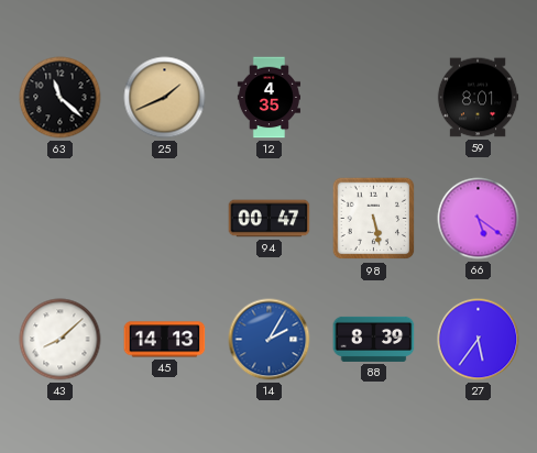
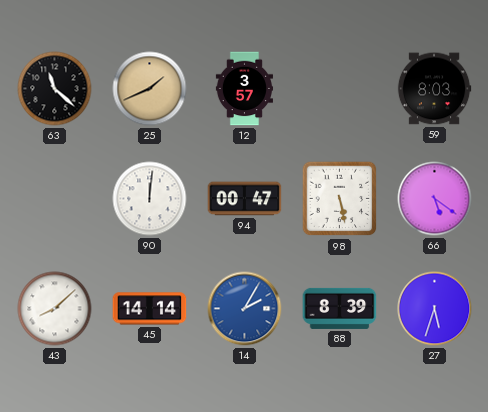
12: 4:35 -> 3:57
59: 8:01 -> 8:03
90: none -> 12:01
45: 14:13 -> 14:14
27: 5:36 -> 5:33
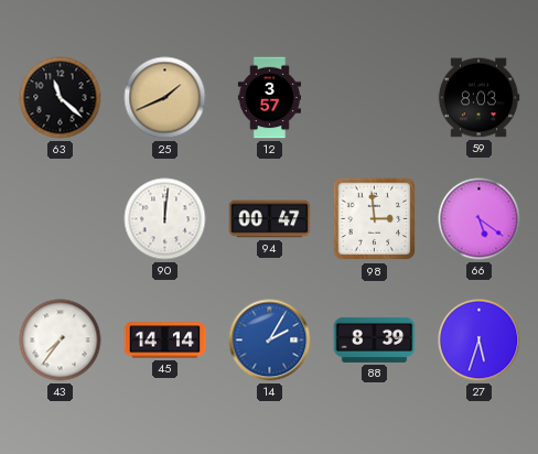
98: 5:28 -> 2:59
43: 8:08 -> 7:36
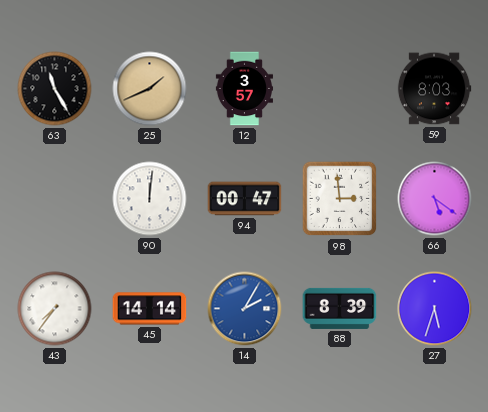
63: 11:22 -> 11:25
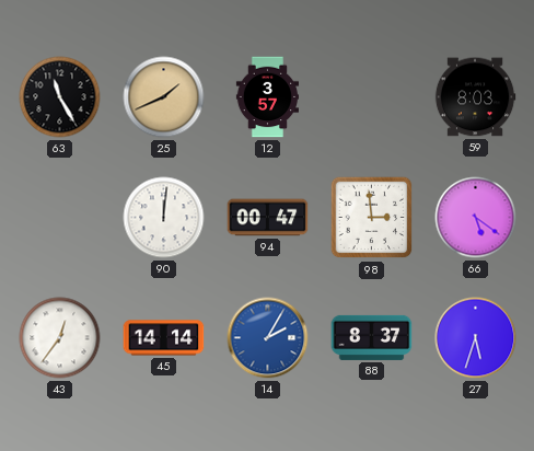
43: 7:36 -> 12:36
88: 8:39 -> 8:37
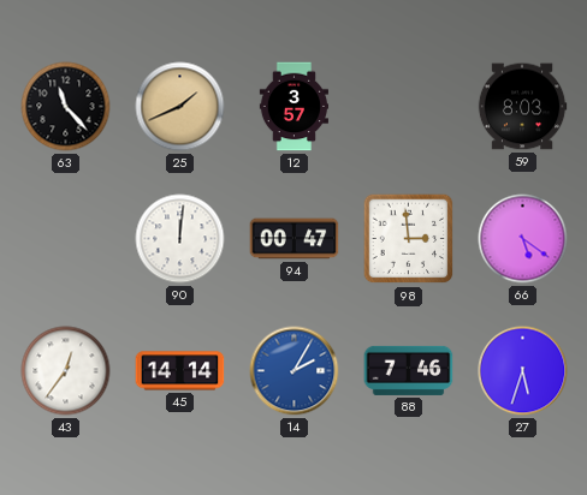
63: 11:25 -> 11:23
88: 8:37 -> 7:46
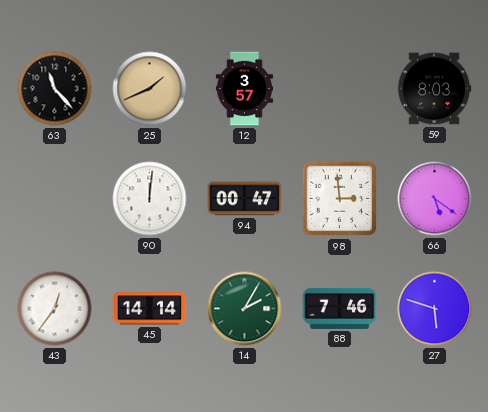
14 dial: blue -> green
27: 5:33 -> 5:48
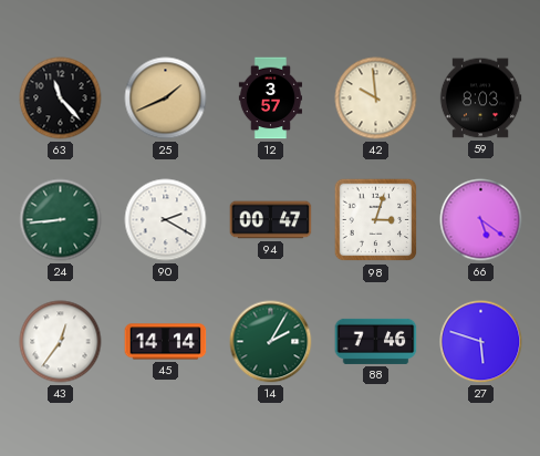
42: none -> 9:59
24: none -> 8:44
90: 12:01 -> 2:20
98: 2:59 -> 3:03
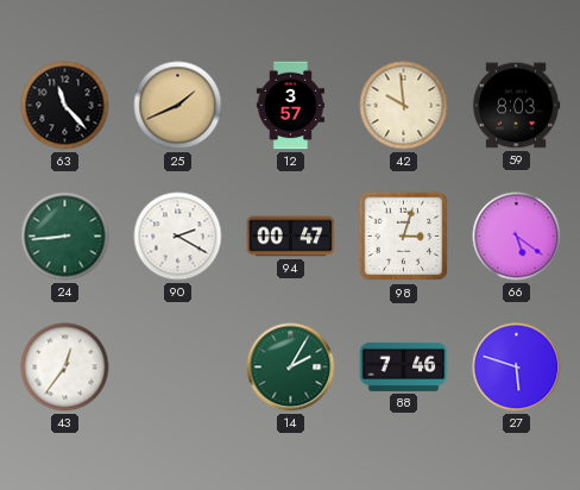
45: 14:14 -> none
